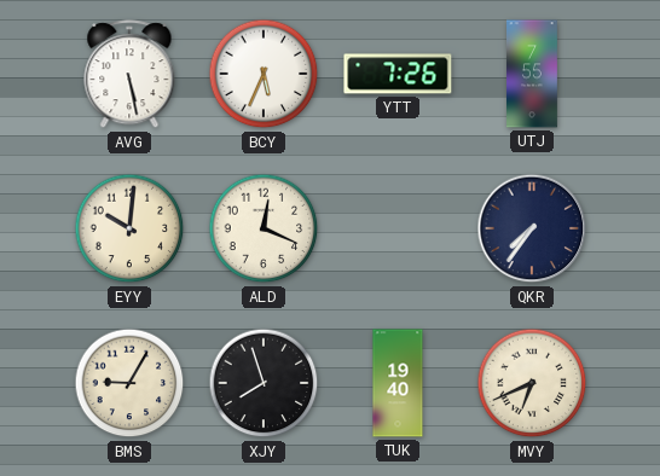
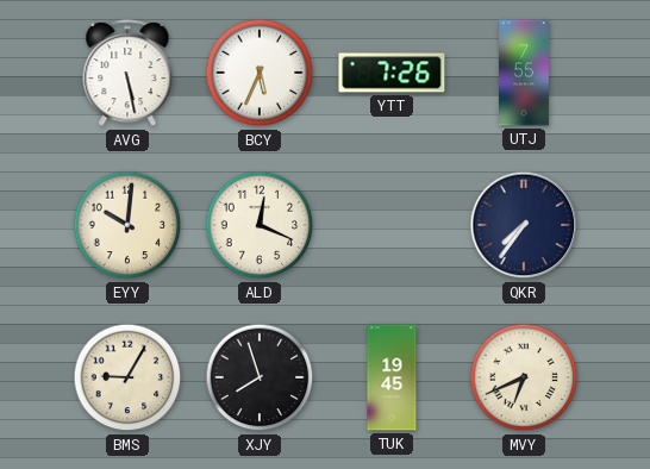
TUK: 19:40 -> 19:45
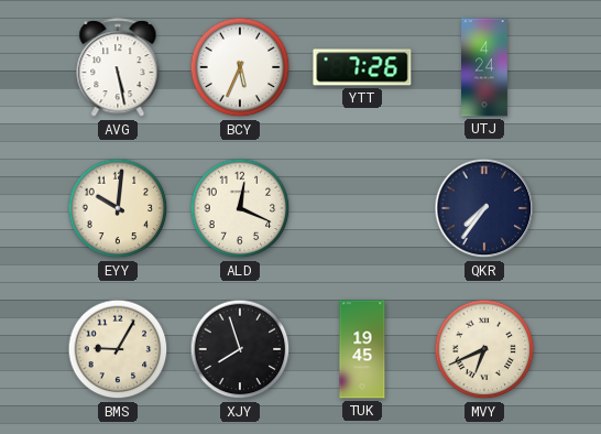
UTJ: 7:55 -> 4:24
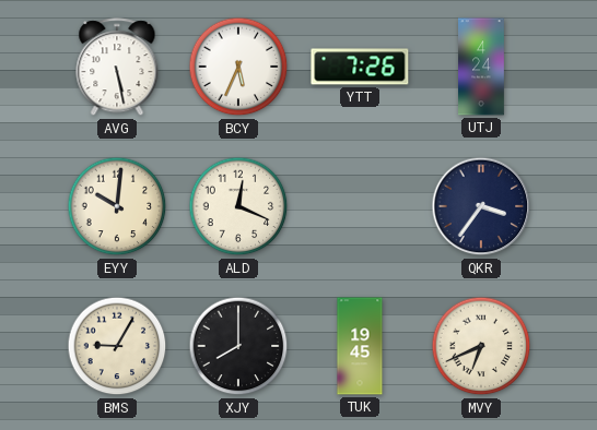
QKR: 7:36 -> 3:36
XJY: 7:57 -> 8:00
